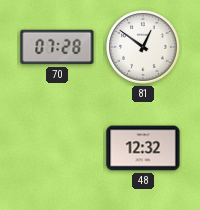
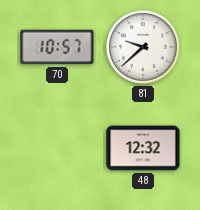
70: 07:28 -> 10:57
81: 12:51 -> 9:38
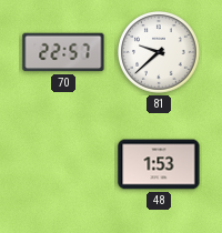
70: 10:57 -> 22:57
48: 12:32 -> 1:53
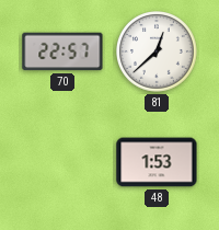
81: 9:38 -> 12:38
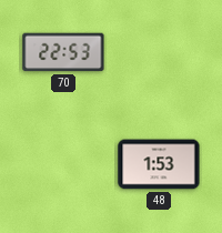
70: 22:57 -> 22:53
81: 12:38 -> none
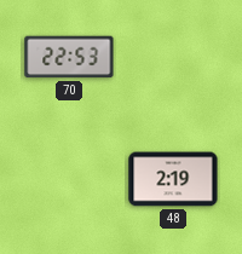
48: 1:53 -> 2:19
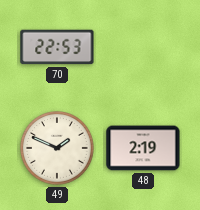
49: none -> 1:49
